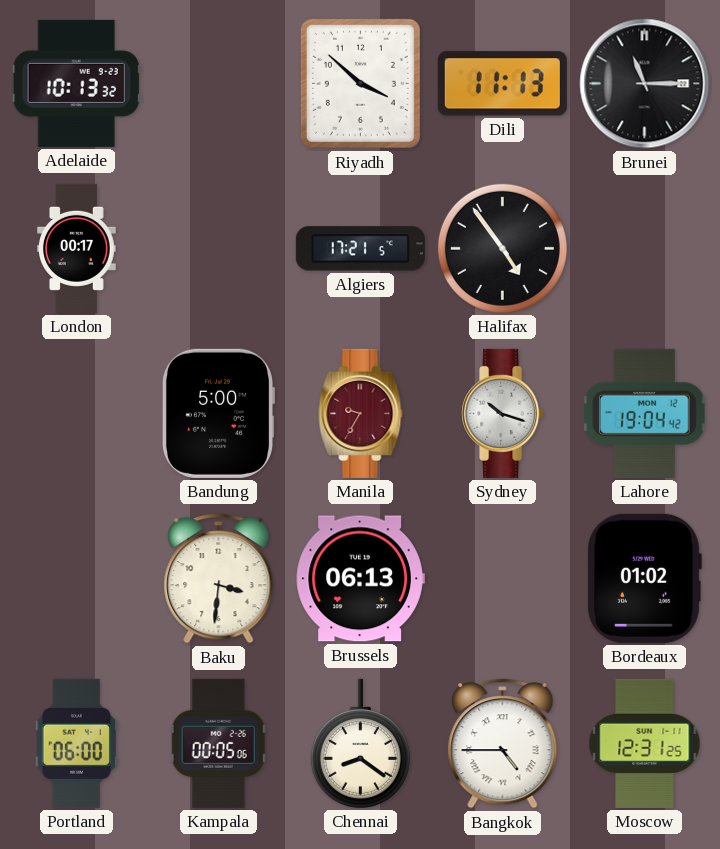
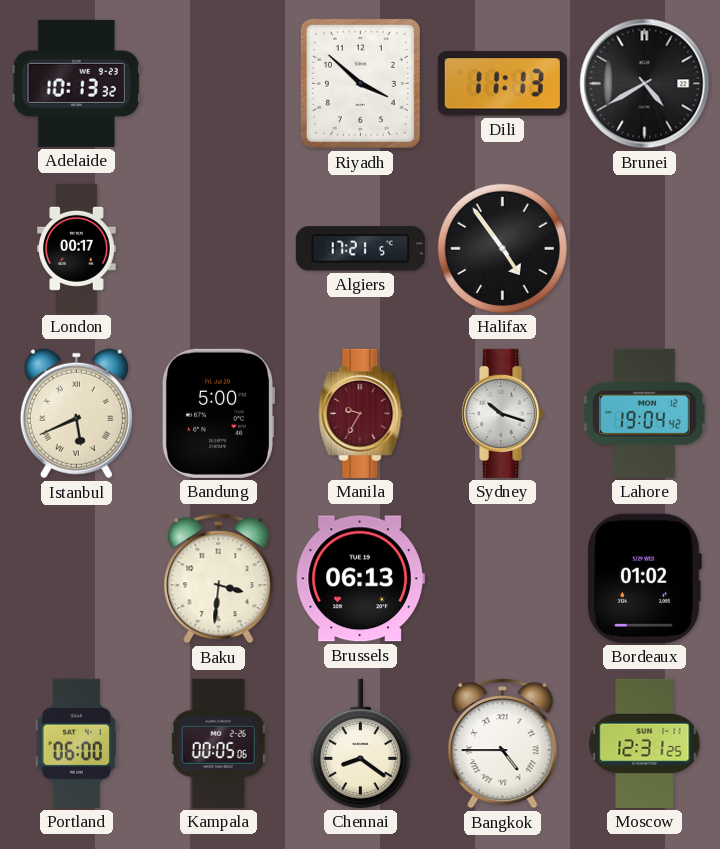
Brunei: 11:15 -> 4:40
Istanbul: none -> 5:41
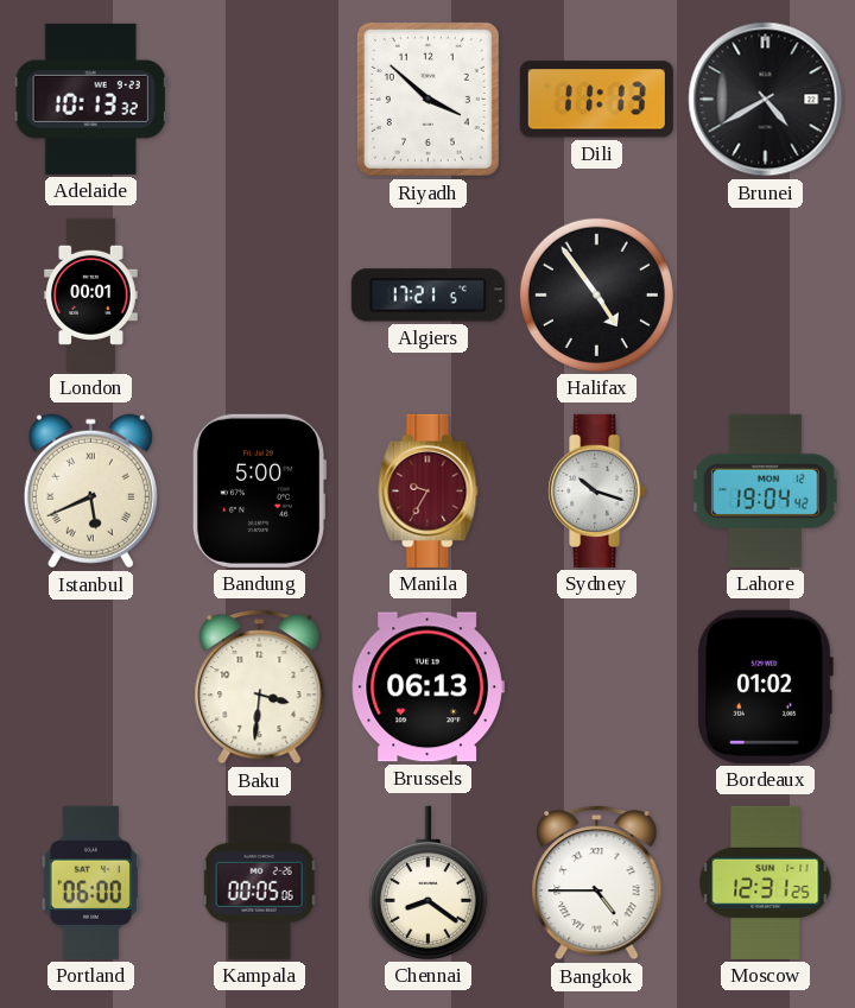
London: 00:17 -> 00:01
